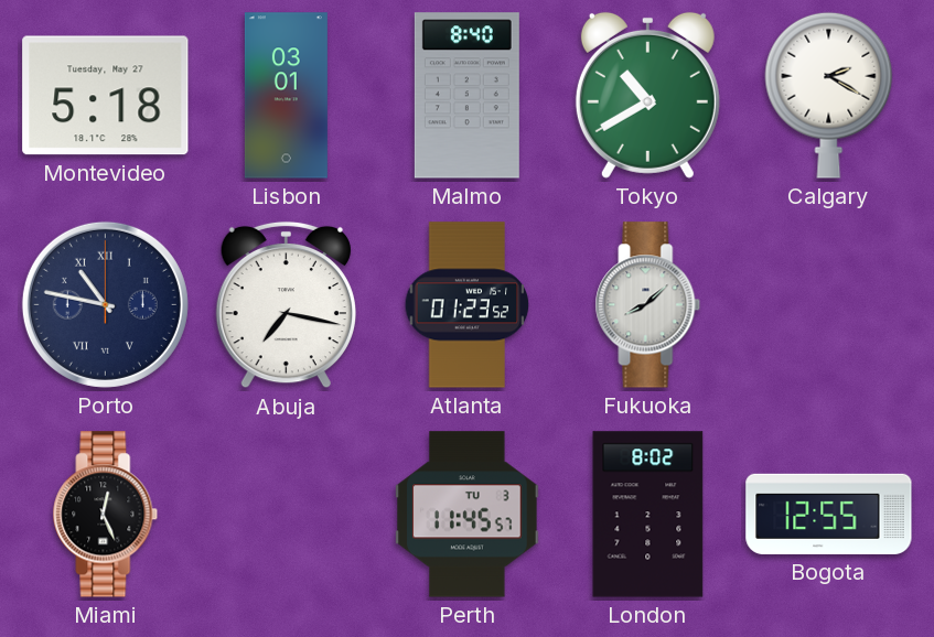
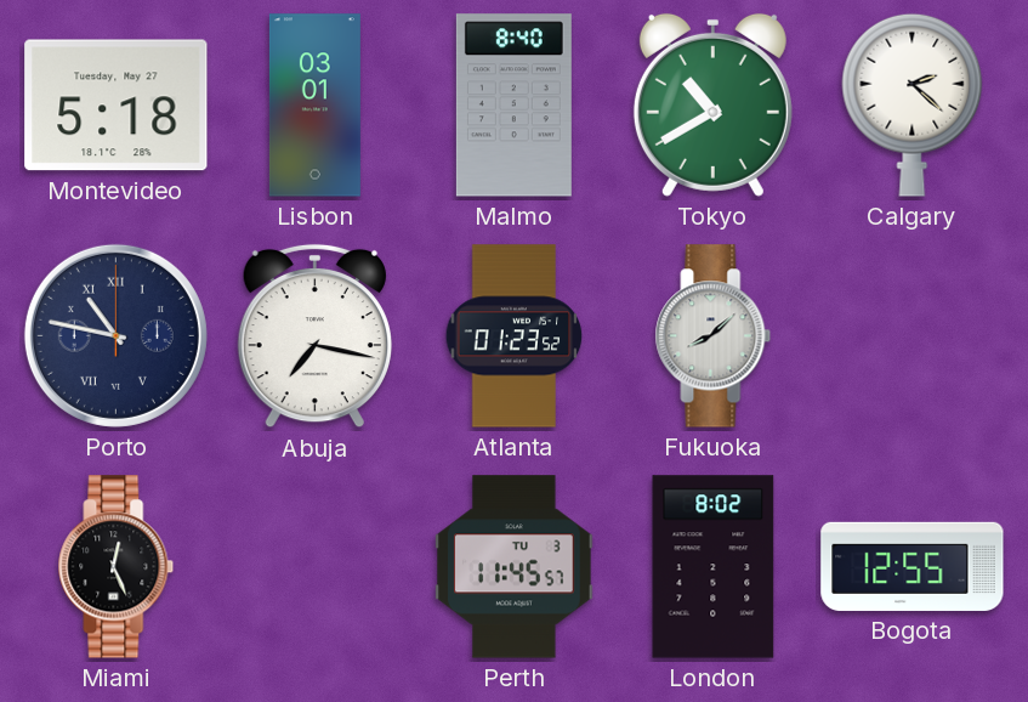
Calgary: 2:20 -> 2:22
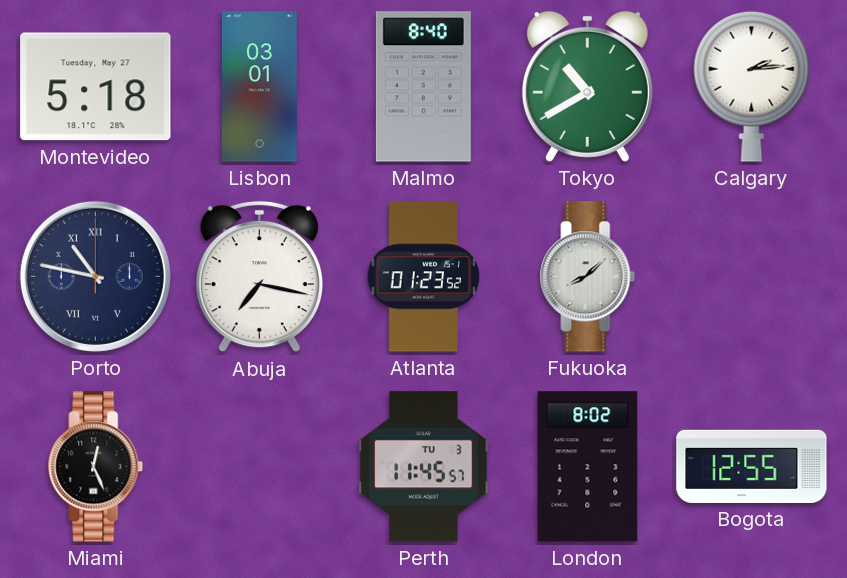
Calgary: 2:22 -> 2:14
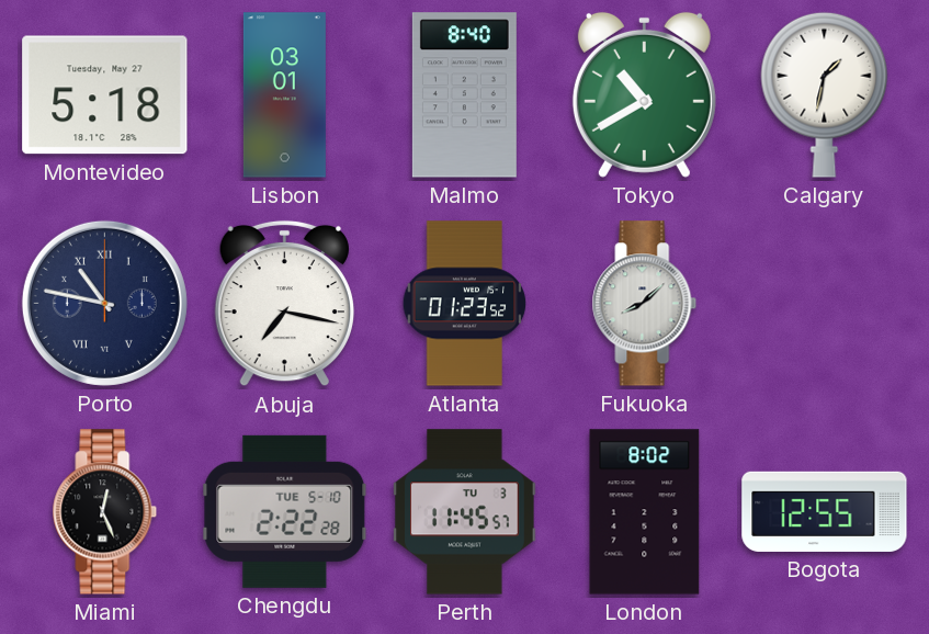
Calgary: 2:14 -> 1:32
Chengdu: none -> 2:22
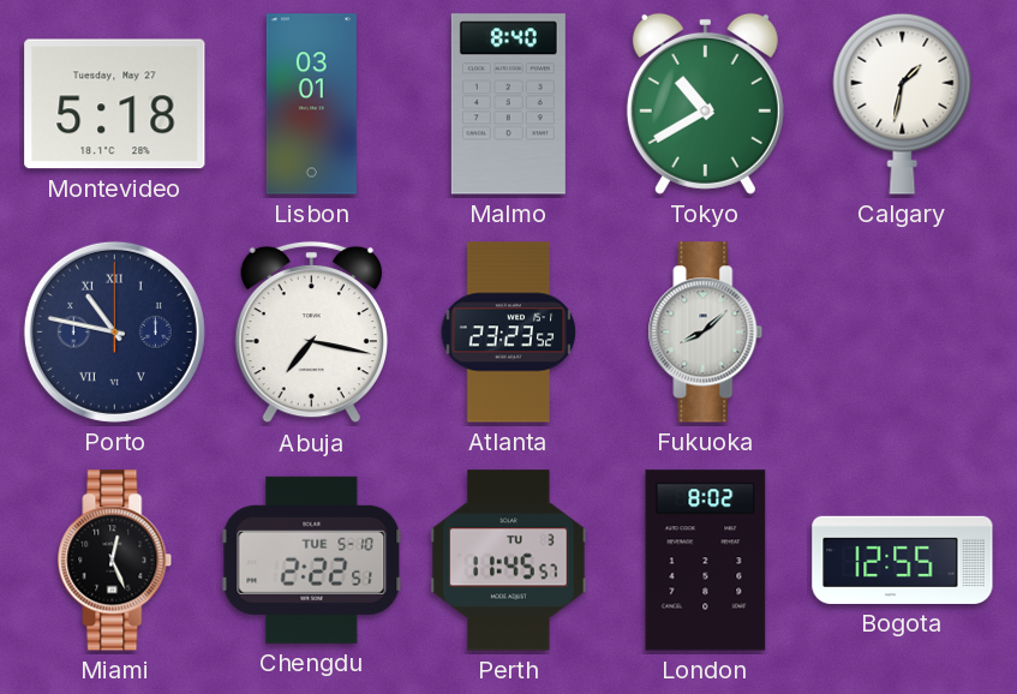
Atlanta: 01:23 -> 23:23
Chengdu: 2:22:28 -> 2:22:51
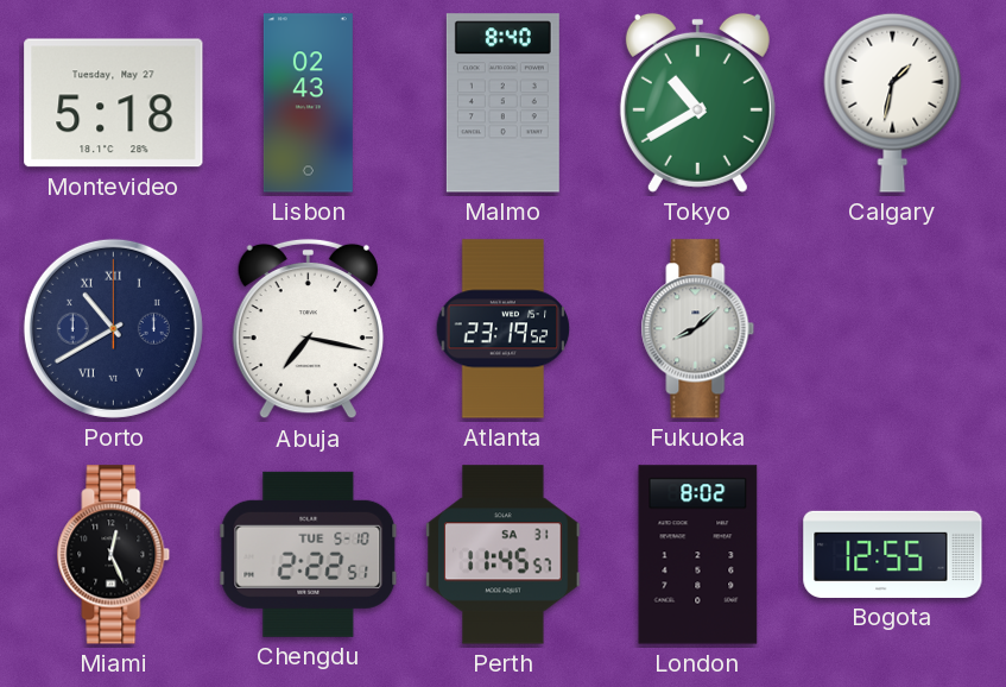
Lisbon: 03:01 -> 02:43
Porto: 10:47 -> 10:40
Atlanta: 23:23 -> 23:19
Perth date: TU 3 -> SA 31
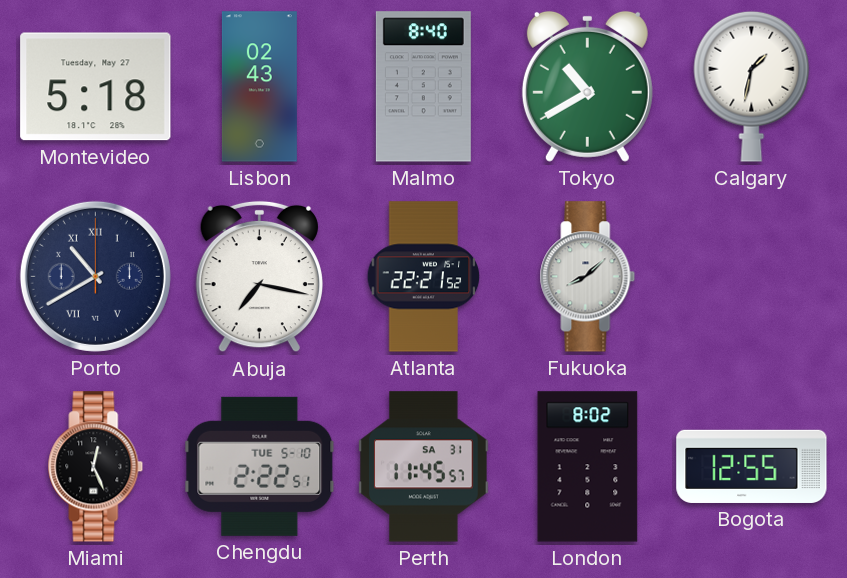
Atlanta: 23:19 -> 22:21
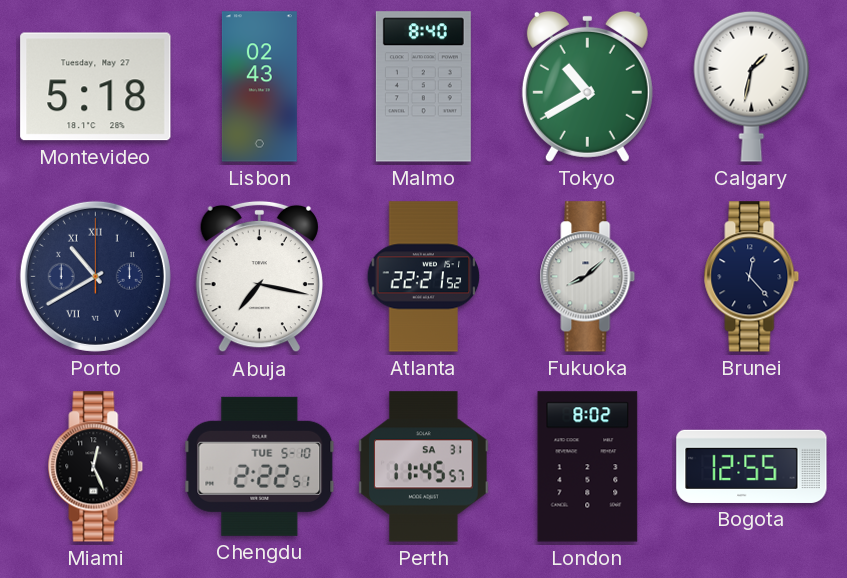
Brunei: none -> 12:23
